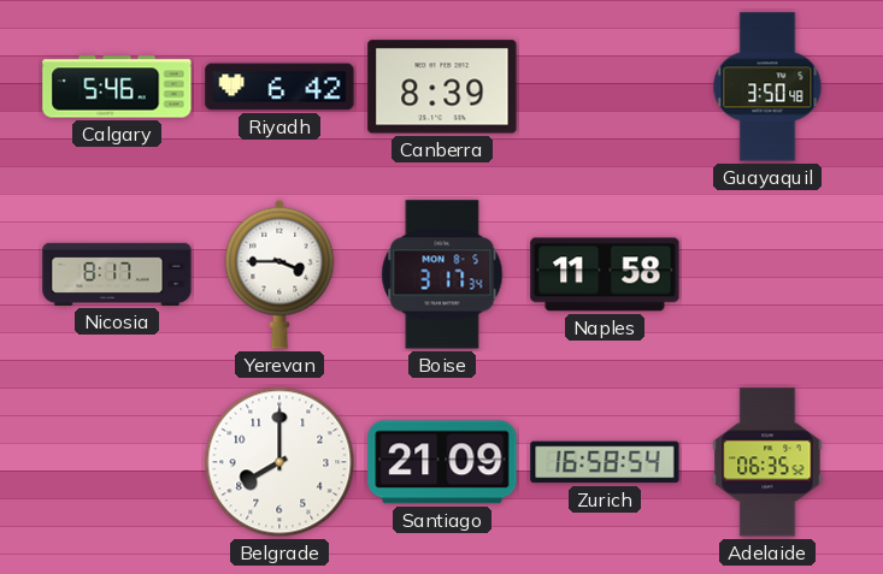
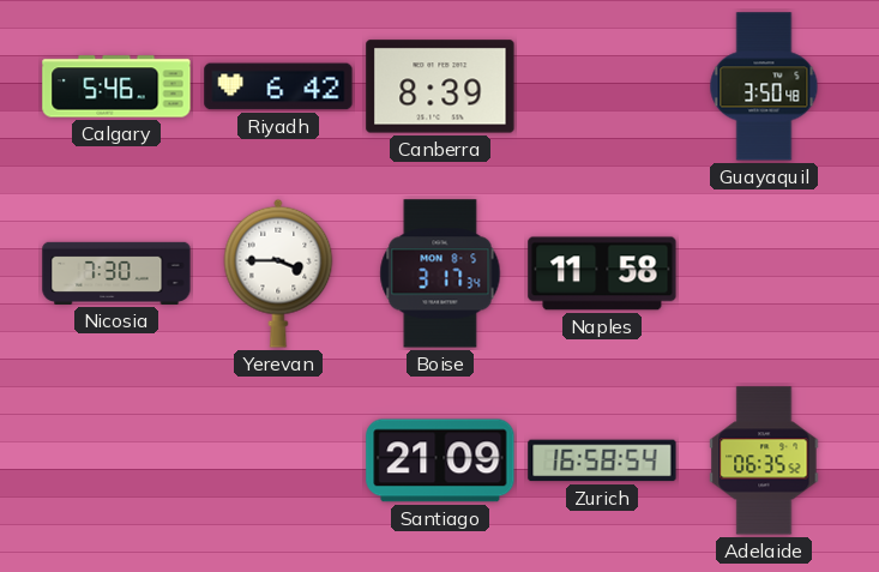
Nicosia: 8:17 -> 7:30
Belgrade: 8:00 -> none
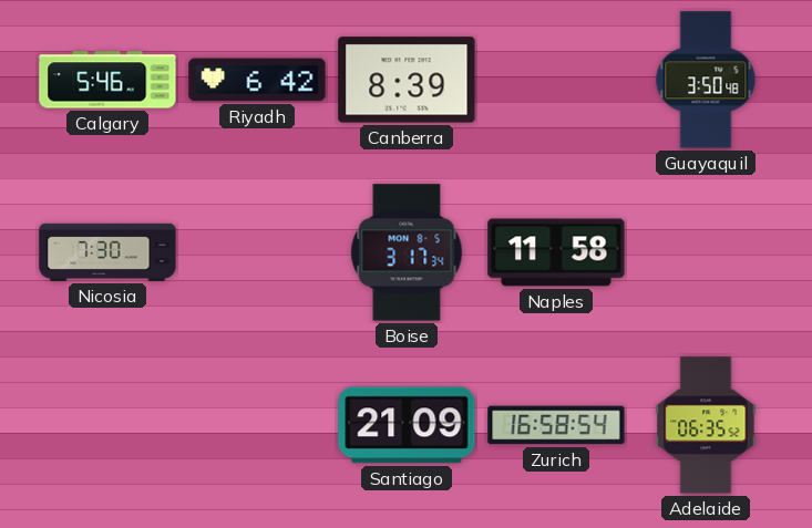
Yerevan: 3:45 -> none
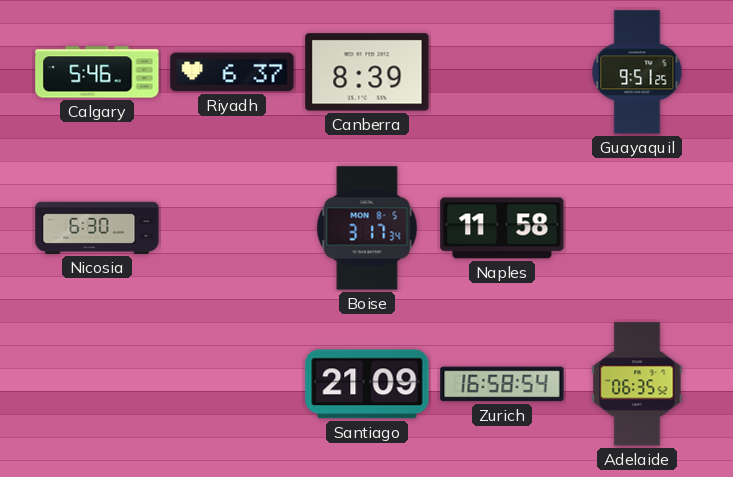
Riyadh: 6:42 -> 6:37
Guayaquil: 3:50 -> 9:51
Nicosia: 7:30 -> 6:30
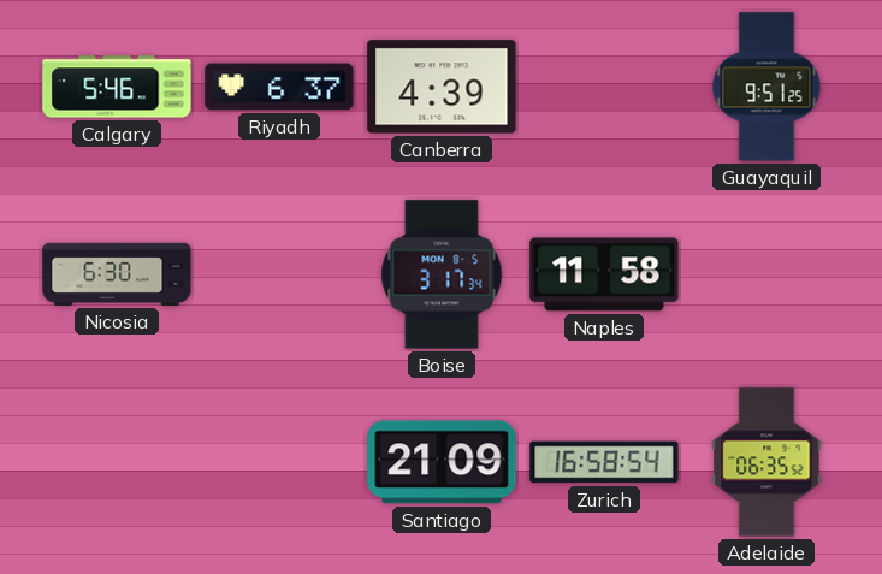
Canberra: 8:39 -> 4:39
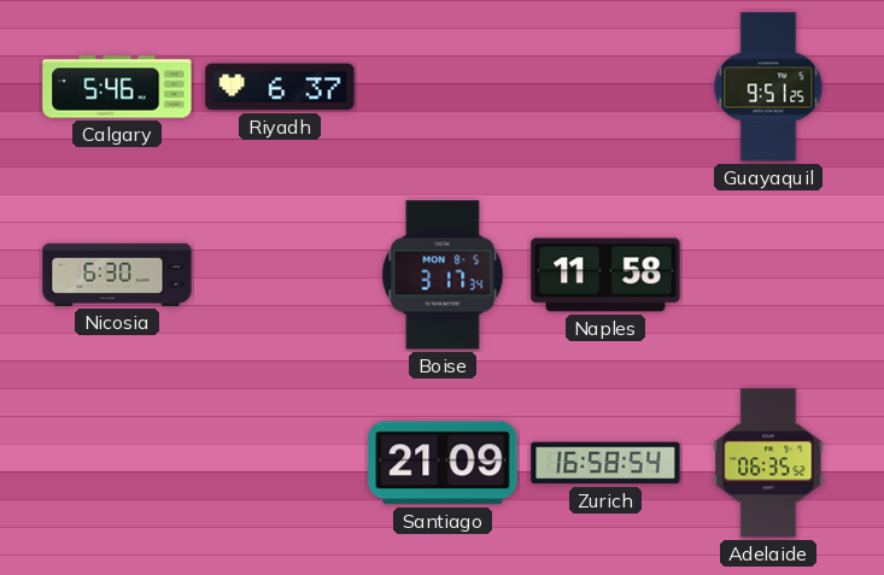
Canberra: 4:39 -> none
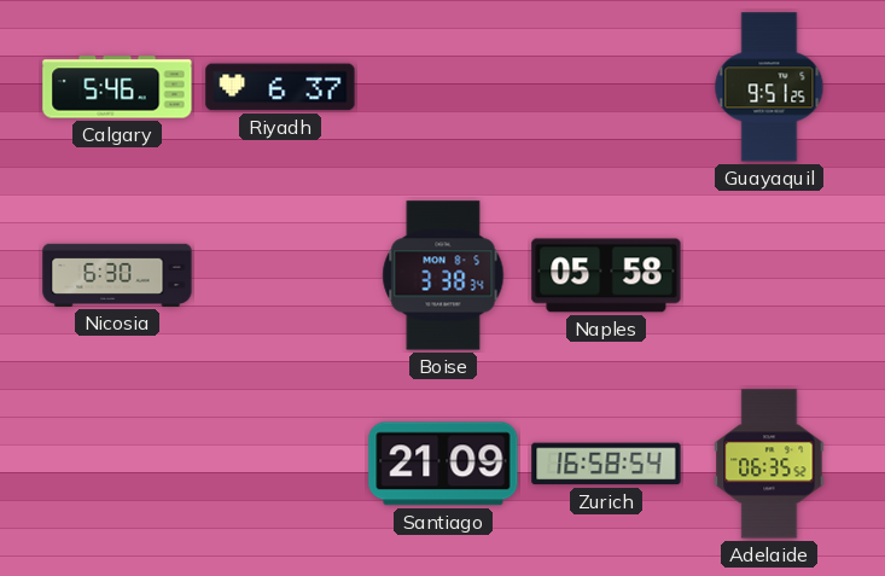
Boise: 3:17 -> 3:38
Naples: 11:58 -> 05:58
